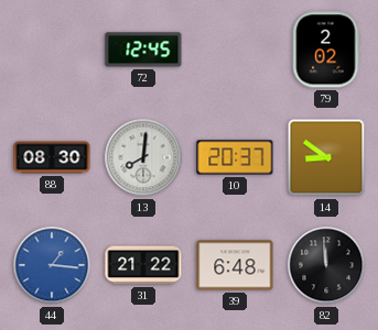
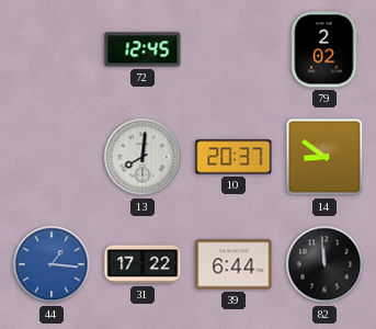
88: 08:30 -> none
31: 21:22 -> 17:22
39: 6:48 -> 6:44
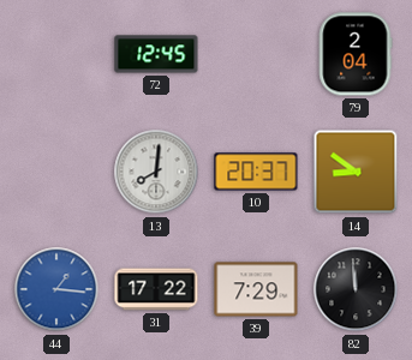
79: 2:02 -> 2:04
39: 6:44 -> 7:29
